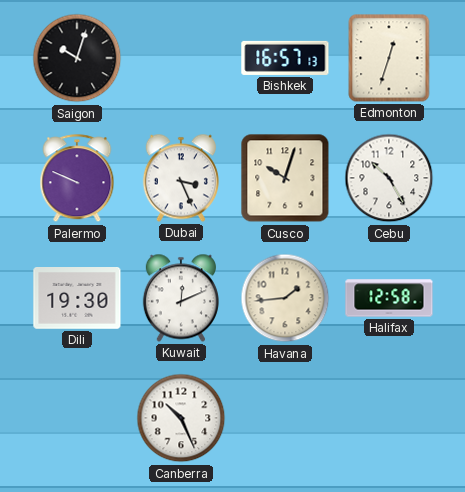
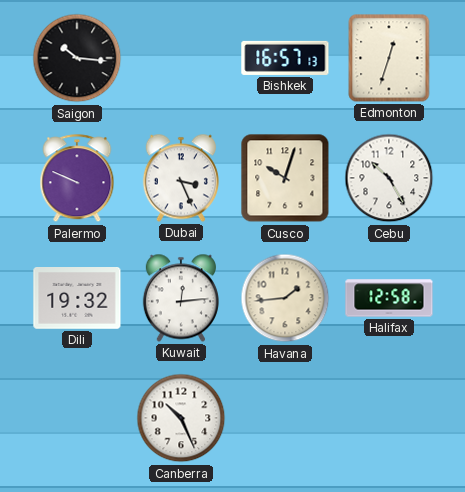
Saigon: 10:03 -> 10:16
Dili: 19:30 -> 19:32
Kuwait: 12:11 -> 12:14
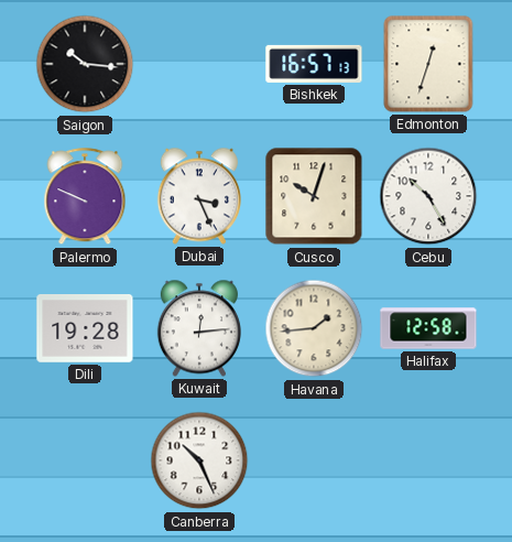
Dili: 19:32 -> 19:28
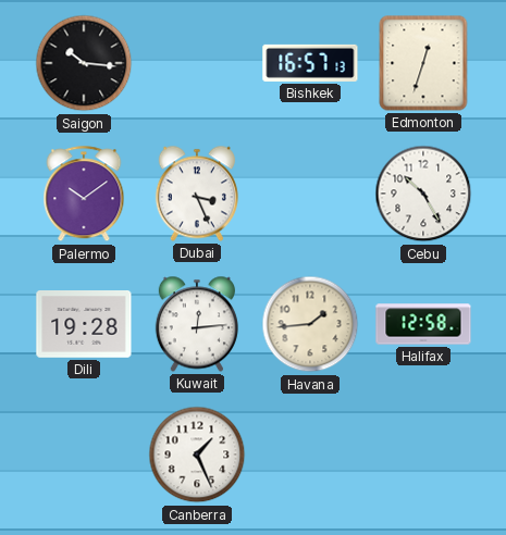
Palermo: 9:49 -> 10:09
Cusco: 10:03 -> none
Canberra: 10:26 -> 1:26
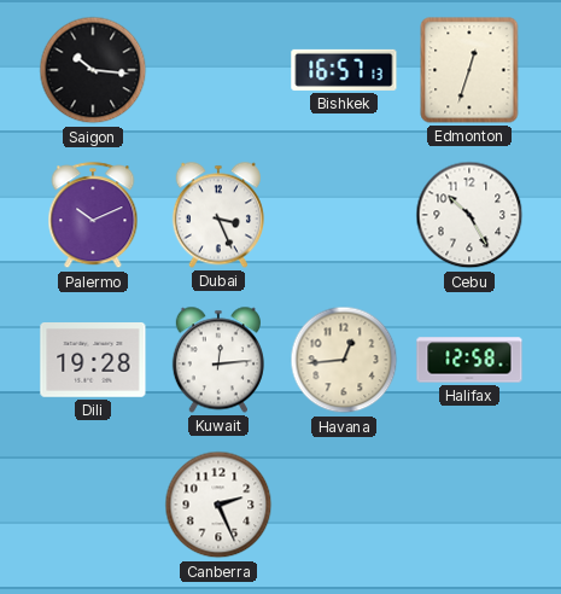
Palermo: 10:09 -> 10:11
Havana: 1:44 -> 12:44
Canberra: 1:26 -> 2:26
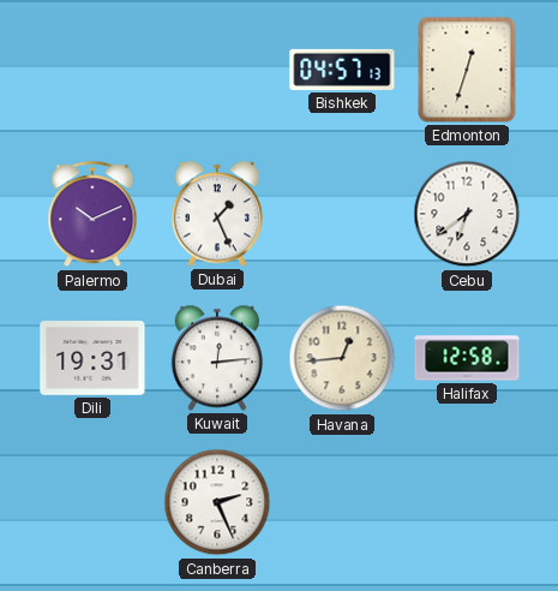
Saigon: 10:16 -> none
Bishkek: 16:57 -> 04:57
Dubai: 3:26 -> 1:26
Cebu: 10:25 -> 6:39
Dili: 19:28 -> 19:31
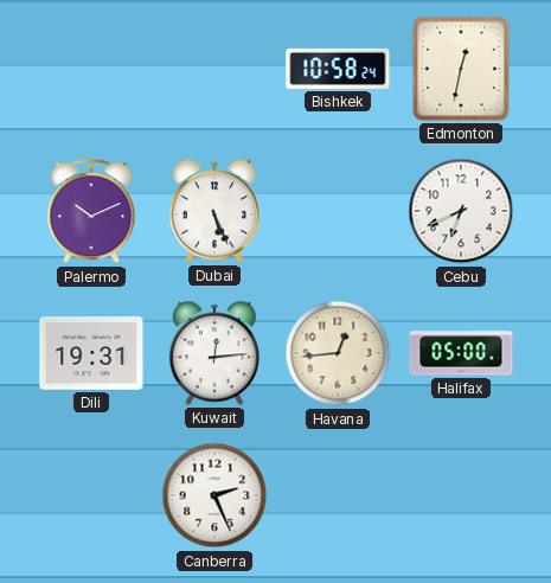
Bishkek: 04:57 -> 10:58
Edmonton: 12:33 -> 12:32
Dubai: 1:26 -> 5:26
Cebu: 6:39 -> 6:41
Halifax: 12:58 -> 05:00
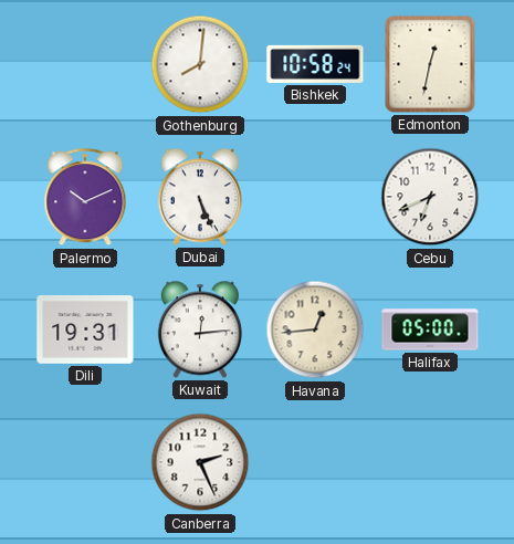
Gothenburg: none -> 8:01
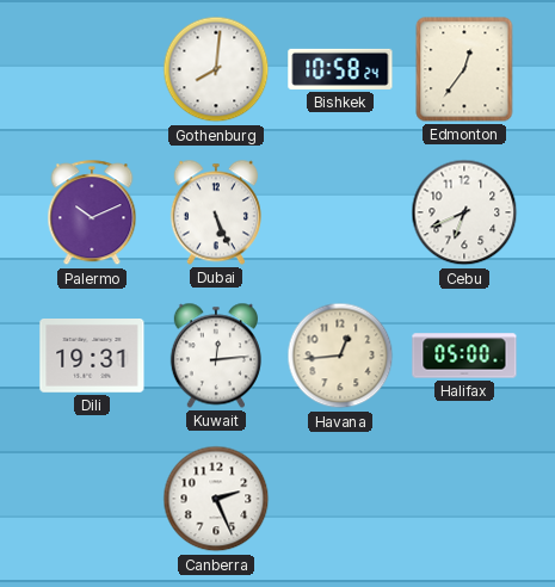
Edmonton: 12:32 -> 12:36
